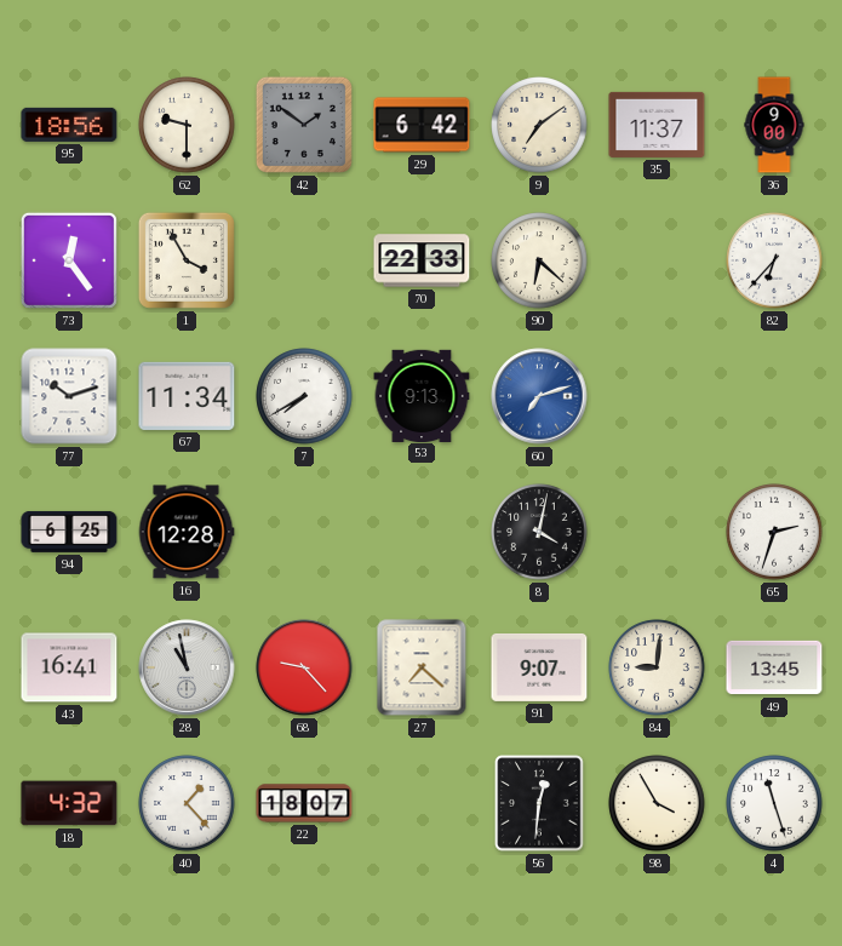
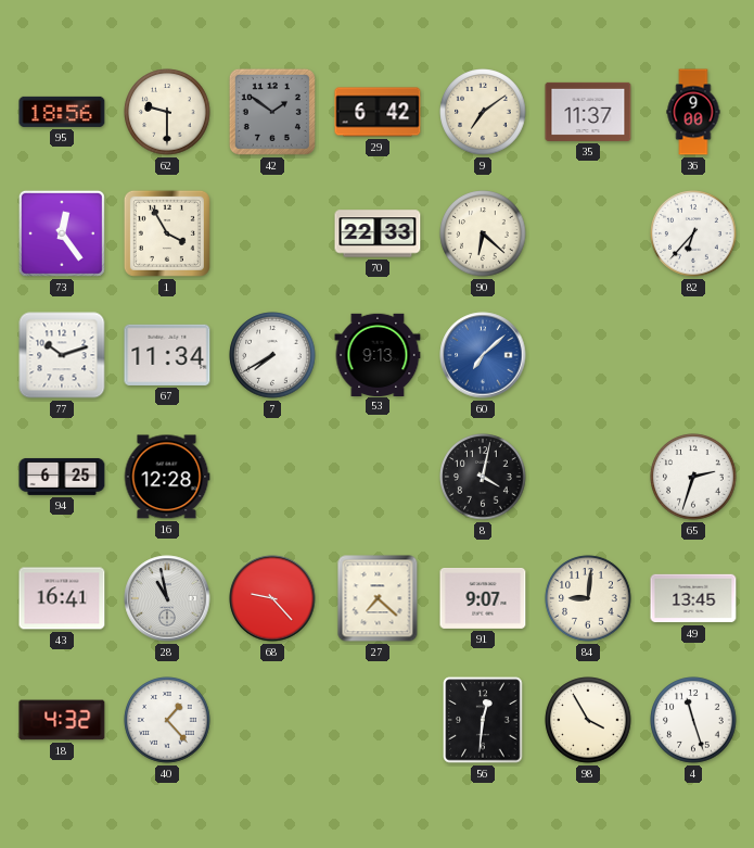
60: 7:12 -> 7:08
22: 18:07 -> none
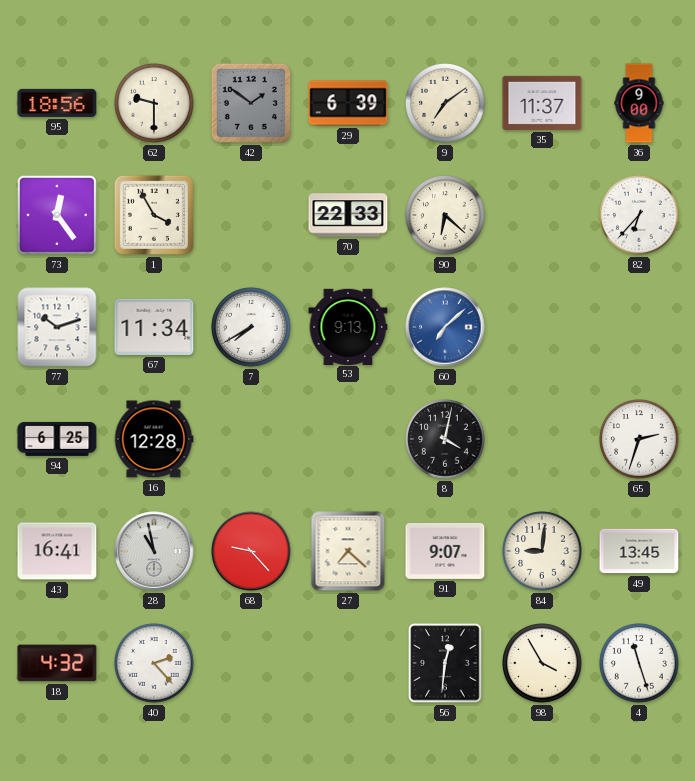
29: 6:42 -> 6:39
40: 1:23 -> 2:23
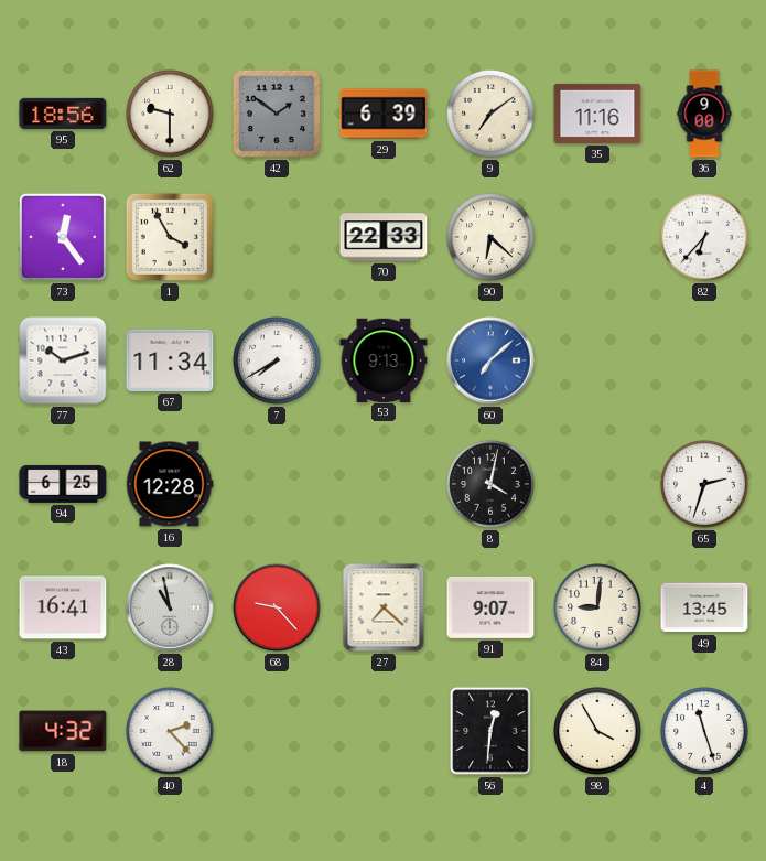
35: 11:37 -> 11:16
